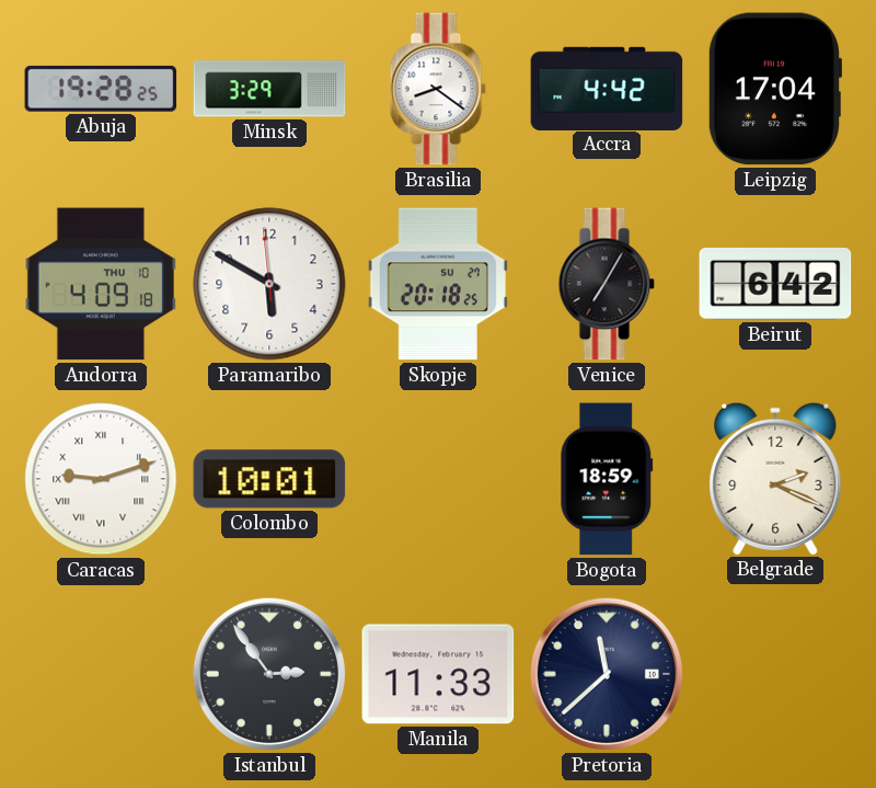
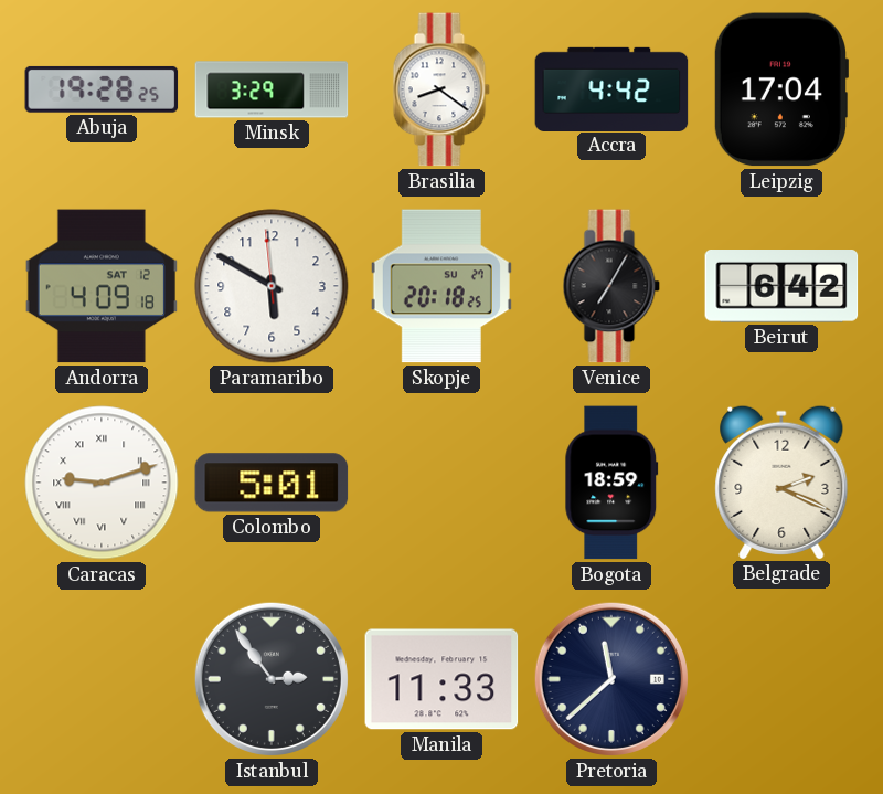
Andorra date: THU 10 -> SAT 12
Colombo: 10:01 -> 5:01
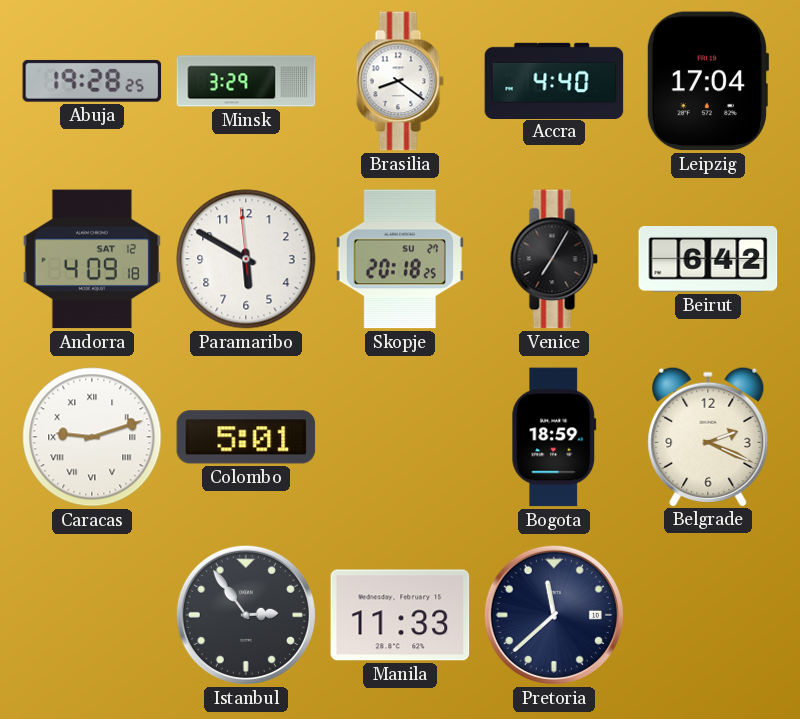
Accra: 4:42 -> 4:40
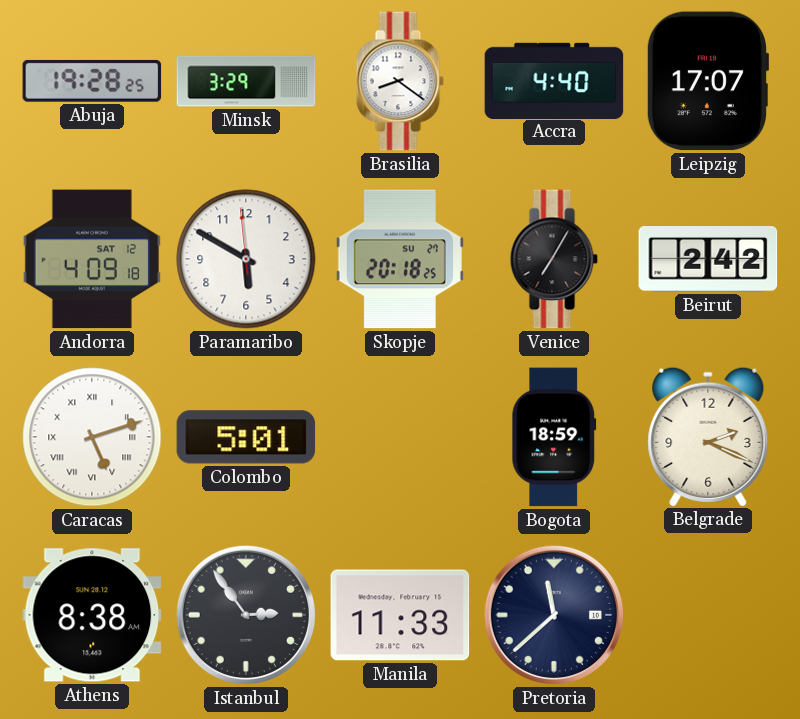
Leipzig: 17:04 -> 17:07
Beirut: 6:42 -> 2:42
Caracas: 9:12 -> 5:12
Athens: none -> 8:38
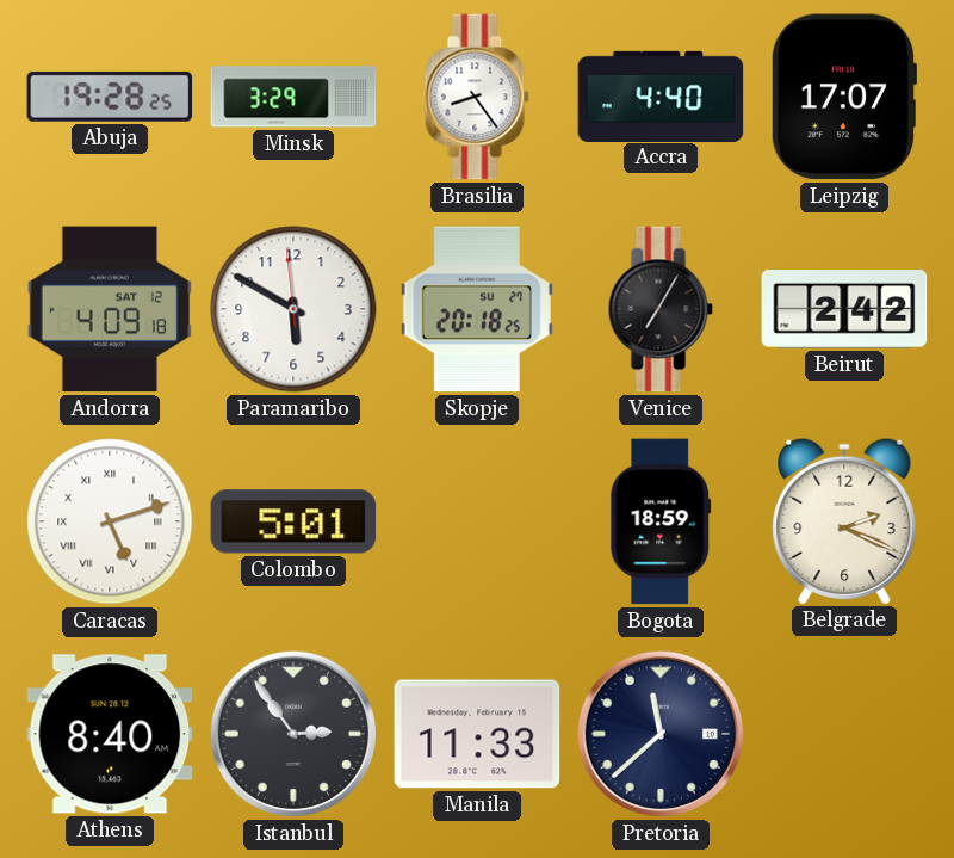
Brasilia: 8:21 -> 8:24
Athens: 8:38 -> 8:40
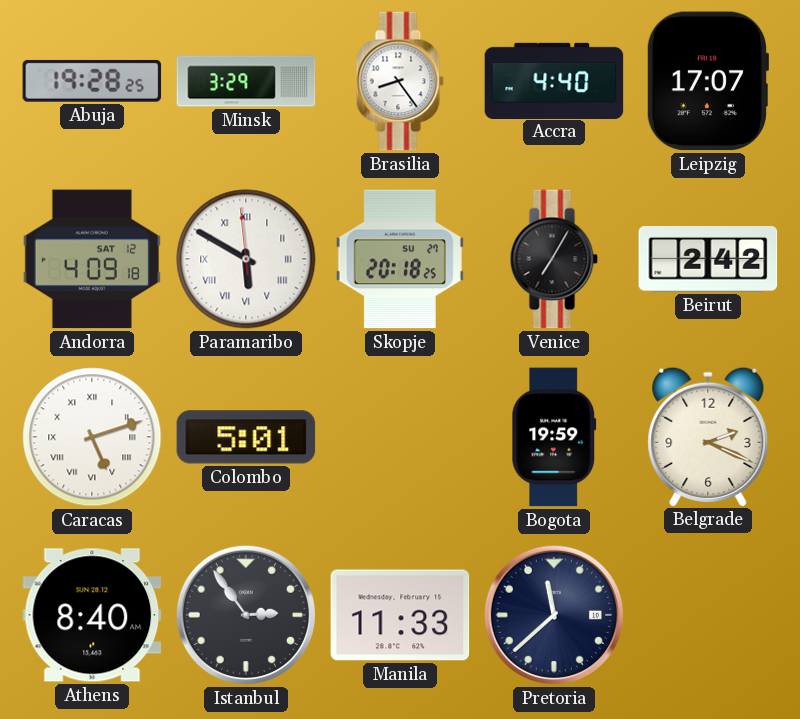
Paramaribo numerals: Arabic -> Roman
Bogota: 18:59 -> 19:59
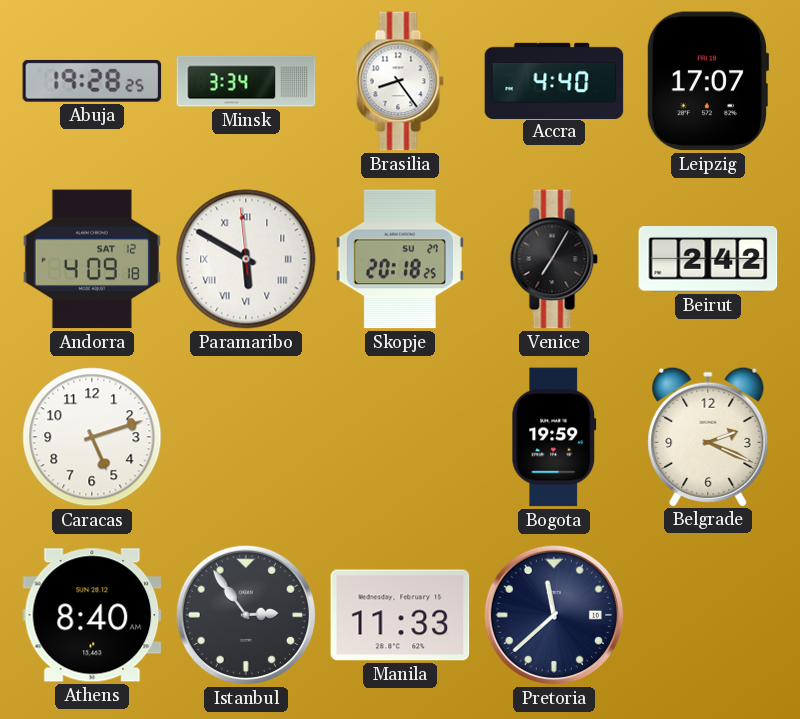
Minsk: 3:29 -> 3:34
Caracas numerals: Roman -> Arabic
Colombo: 5:01 -> none
